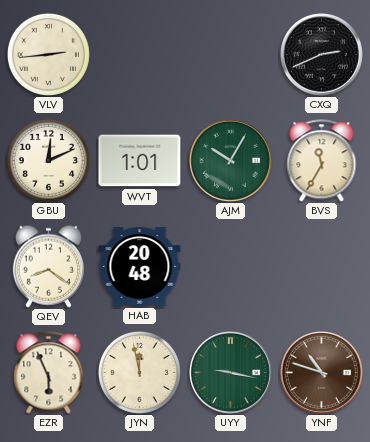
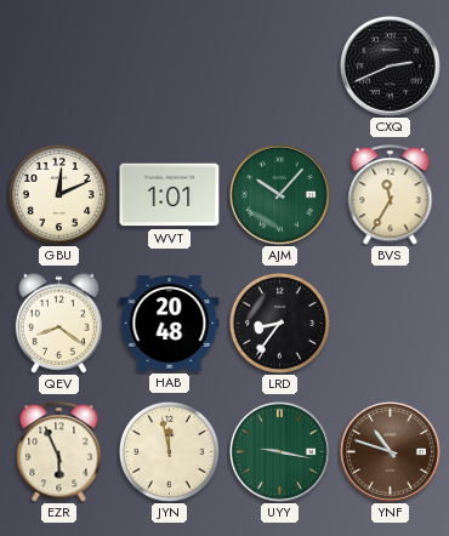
VLV: 2:44 -> none
AJM: 10:05 -> 10:07
LRD: none -> 8:36
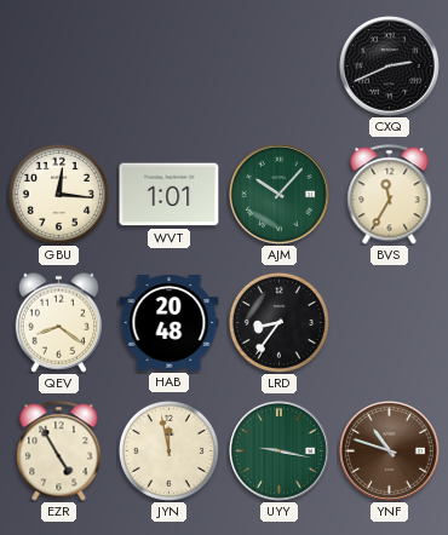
GBU: 12:11 -> 12:16
EZR: 5:56 -> 4:55
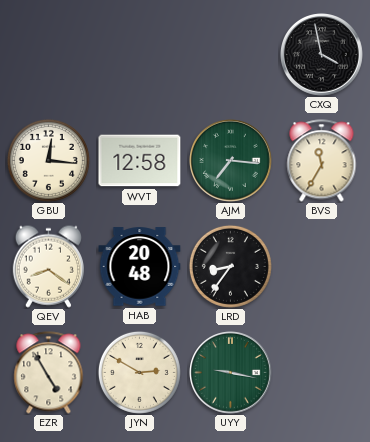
CXQ: 2:41 -> 3:58
WVT: 1:01 -> 12:58
AJM: 10:07 -> 7:16
JYN: 11:58 -> 2:50
YNF: 10:48 -> none
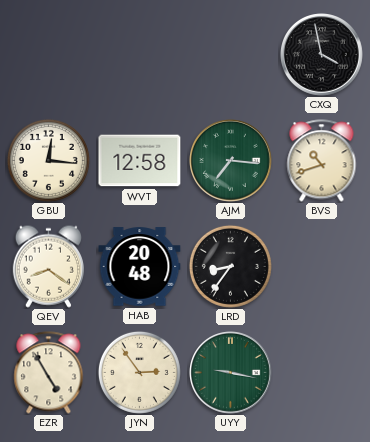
BVS: 11:35 -> 10:42
JYN: 2:50 -> 2:54
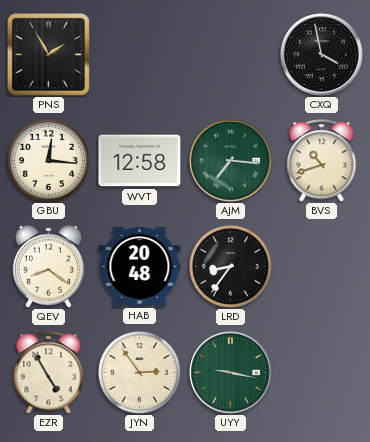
PNS: none -> 1:55
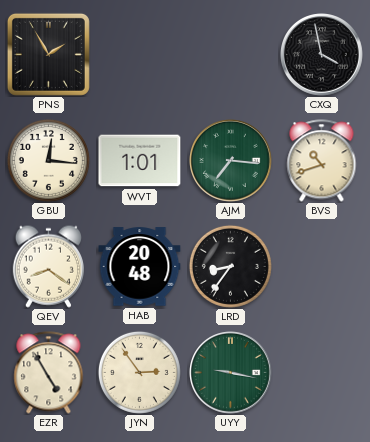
WVT: 12:58 -> 1:01
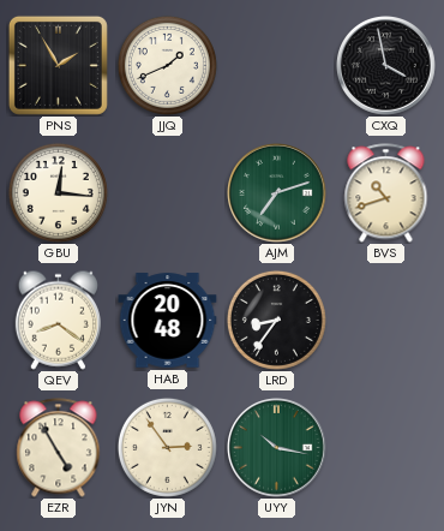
JJQ: none -> 1:41
WVT: 1:01 -> none
AJM: 7:16 -> 7:12
UYY: 9:17 -> 10:17
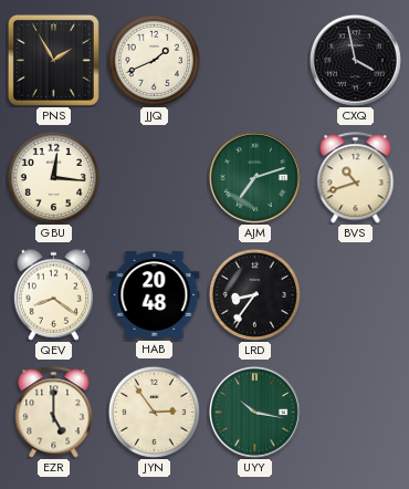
EZR: 4:55 -> 5:00
